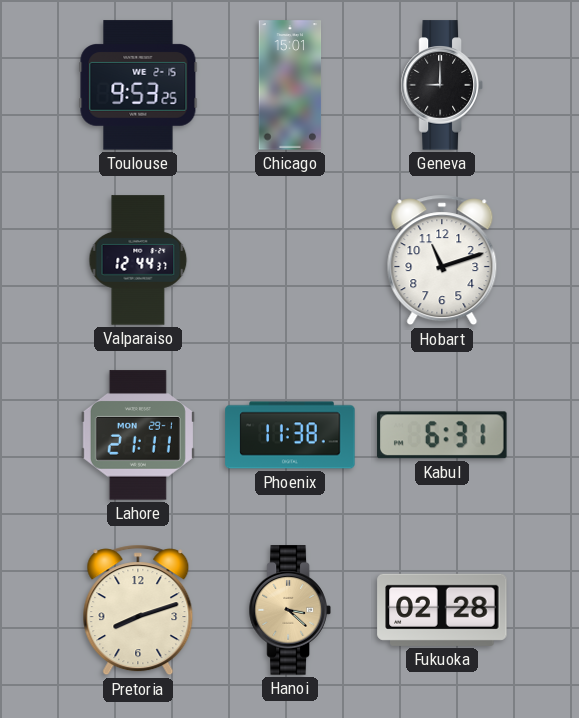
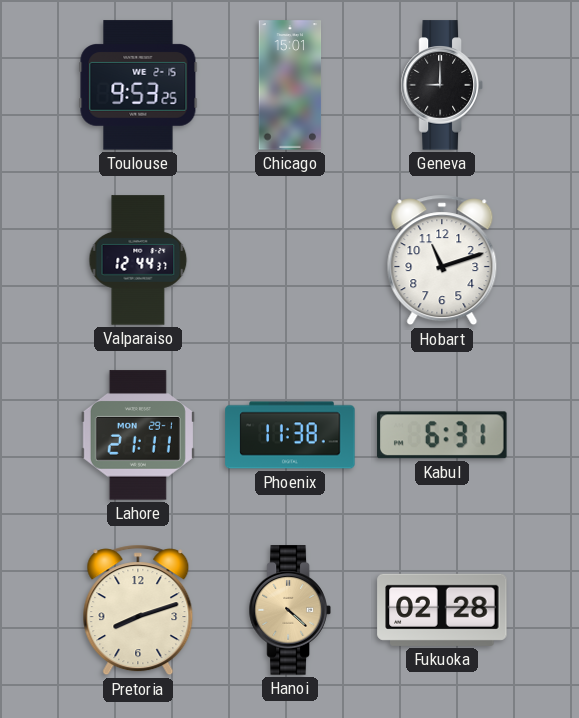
Hanoi: 3:22 -> 4:22
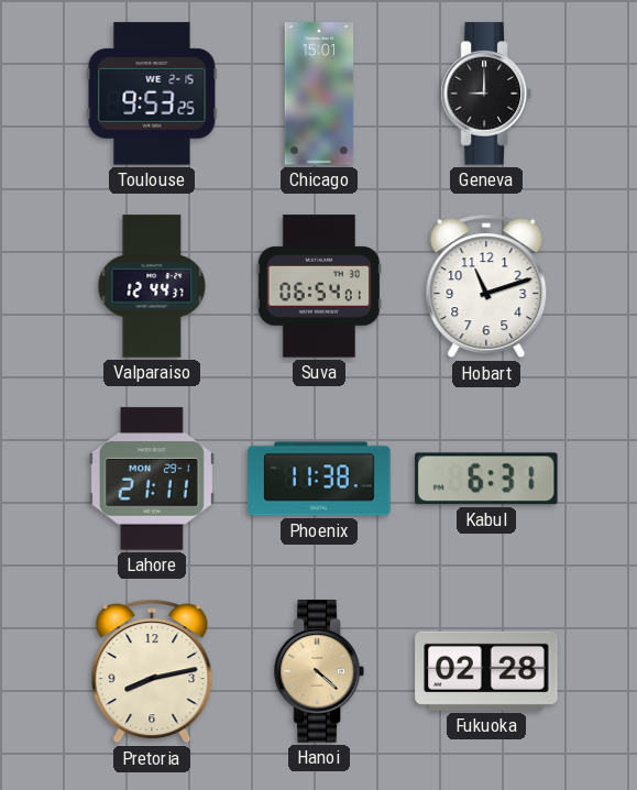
Suva: none -> 06:54
Pretoria: 8:12 -> 8:13
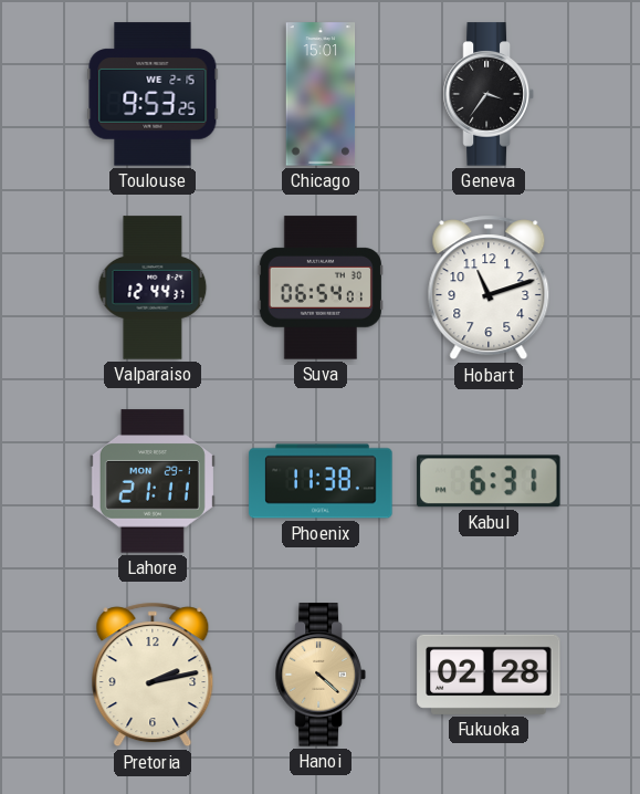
Geneva: 9:00 -> 3:36
Pretoria: 8:13 -> 2:13
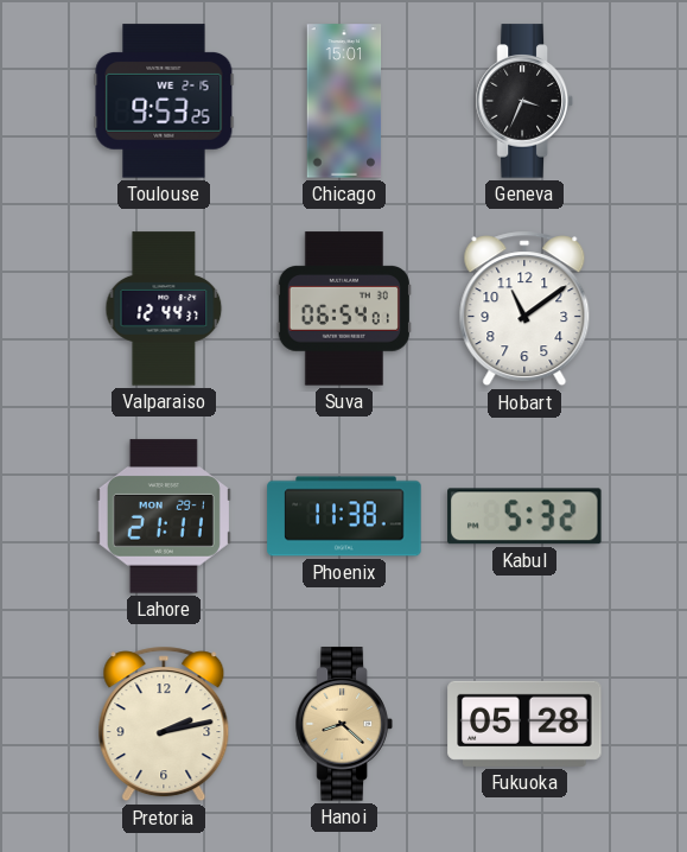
Geneva: 3:36 -> 3:34
Hobart: 11:12 -> 11:09
Kabul: 6:31 -> 5:32
Hanoi: 4:22 -> 8:22
Fukuoka: 02:28 -> 05:28
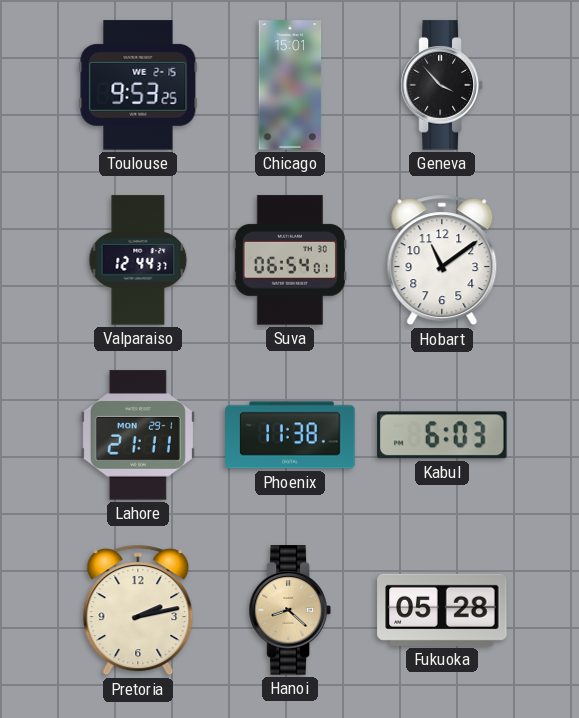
Geneva: 3:34 -> 3:53
Kabul: 5:32 -> 6:03
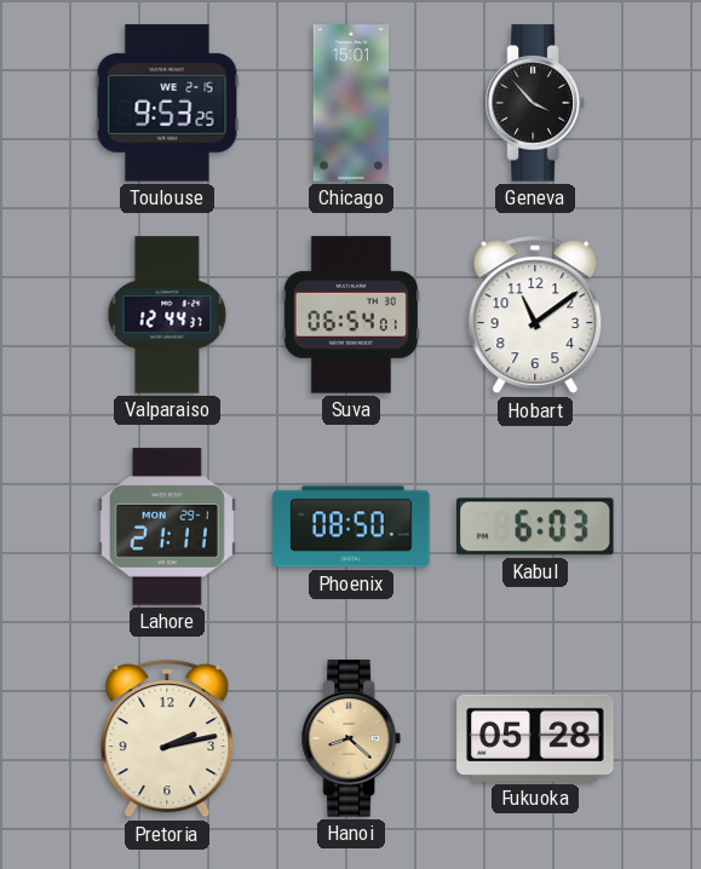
Phoenix: 11:38 -> 08:50
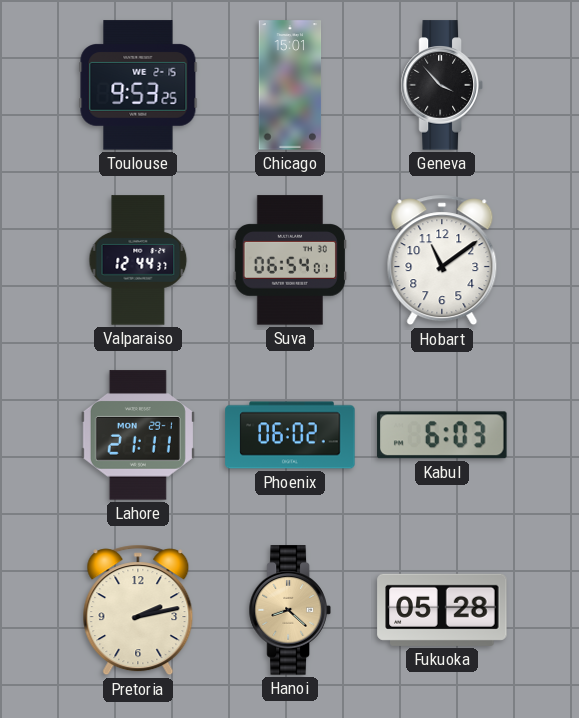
Phoenix: 08:50 -> 06:02
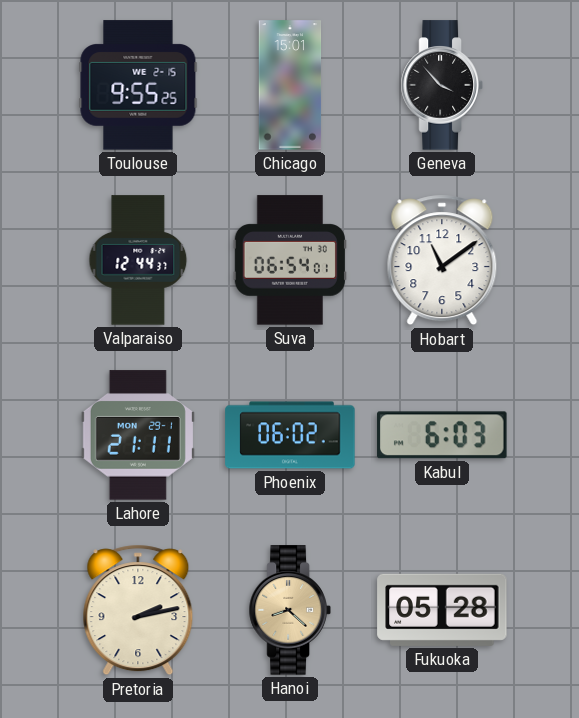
Toulouse: 9:53 -> 9:55
